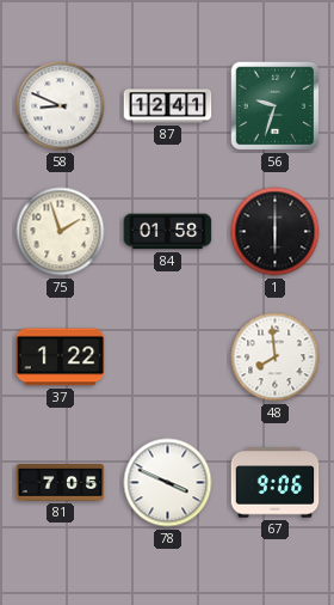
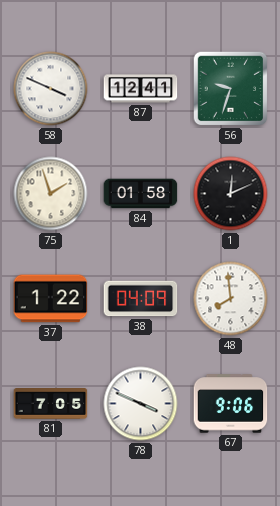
58: 8:49 -> 3:49
1: 6:00 -> 12:11
38: none -> 04:09
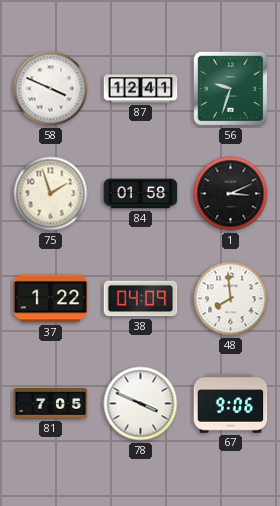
1: 12:11 -> 3:11
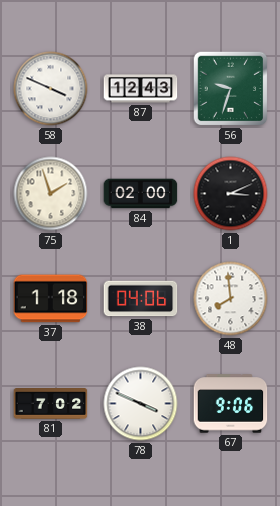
87: 12:41 -> 12:43
84: 01:58 -> 02:00
37: 1:22 -> 1:18
38: 04:09 -> 04:06
81: 7:05 -> 7:02
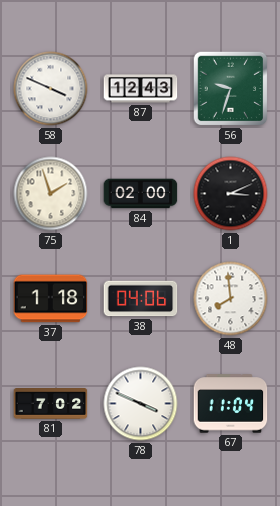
67: 9:06 -> 11:04
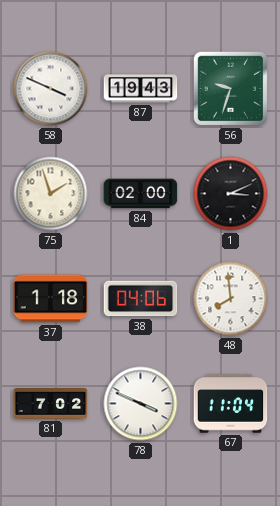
87: 12:43 -> 19:43
